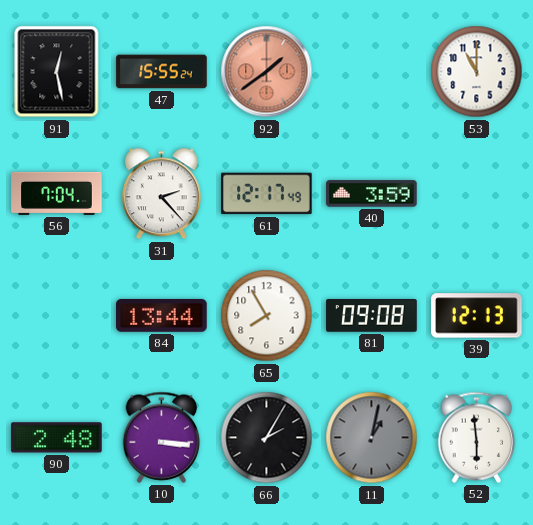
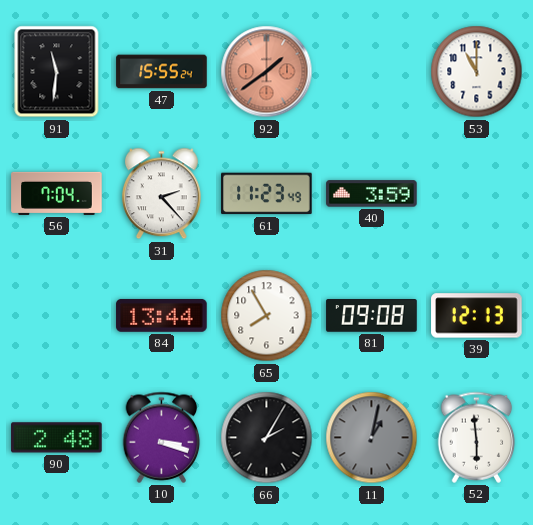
91: 12:28 -> 11:31
61: 12:17 -> 11:23
10: 3:16 -> 3:18
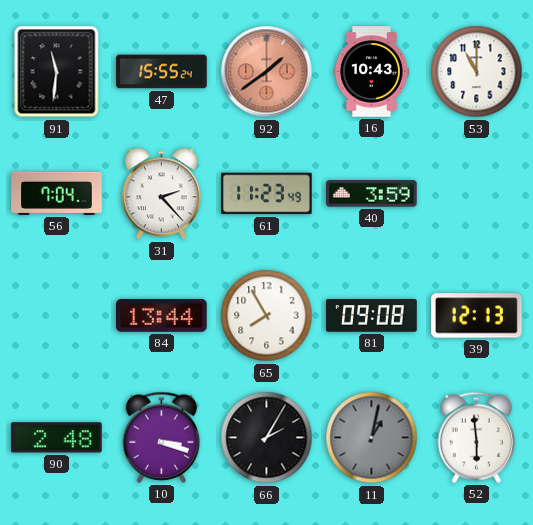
16: none -> 10:43
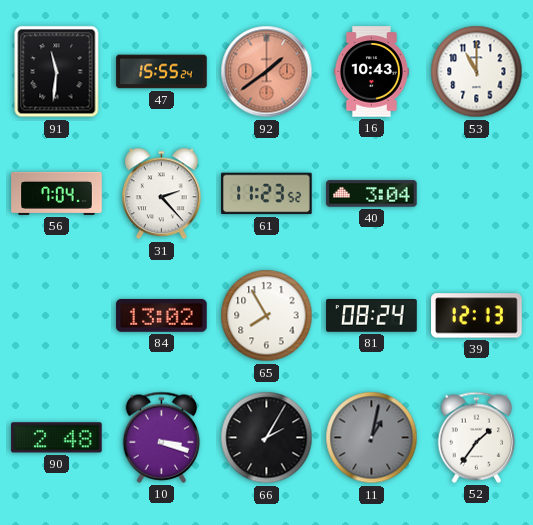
61: 11:23:49 -> 11:23:52
40: 3:59 -> 3:04
84: 13:44 -> 13:02
81: 09:08 -> 08:24
52: 5:59 -> 1:36
